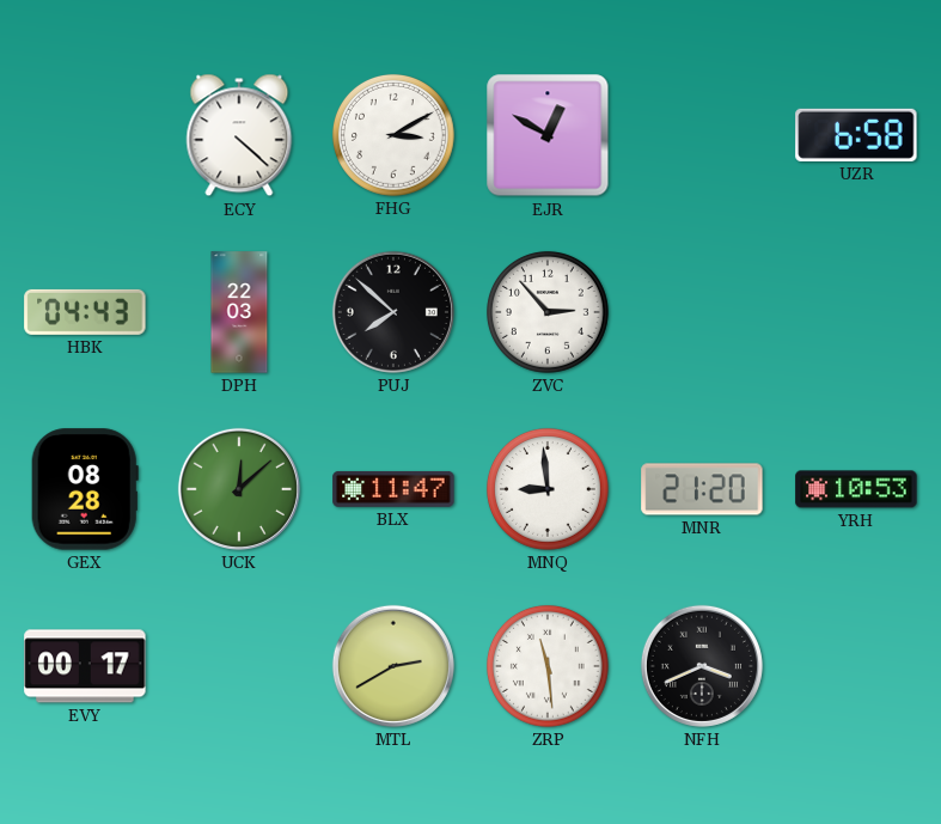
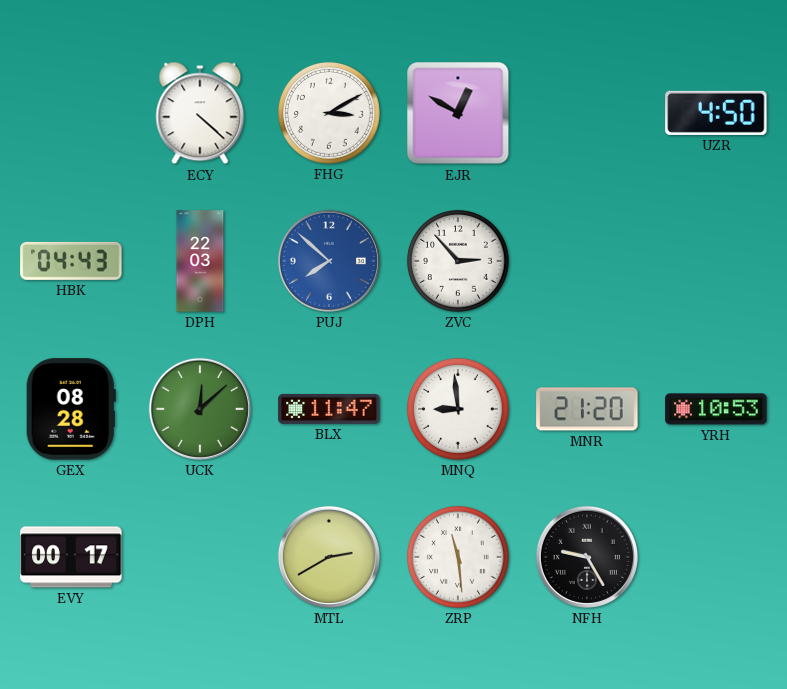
UZR: 6:58 -> 4:50
PUJ dial: black -> blue
NFH: 3:41 -> 9:25
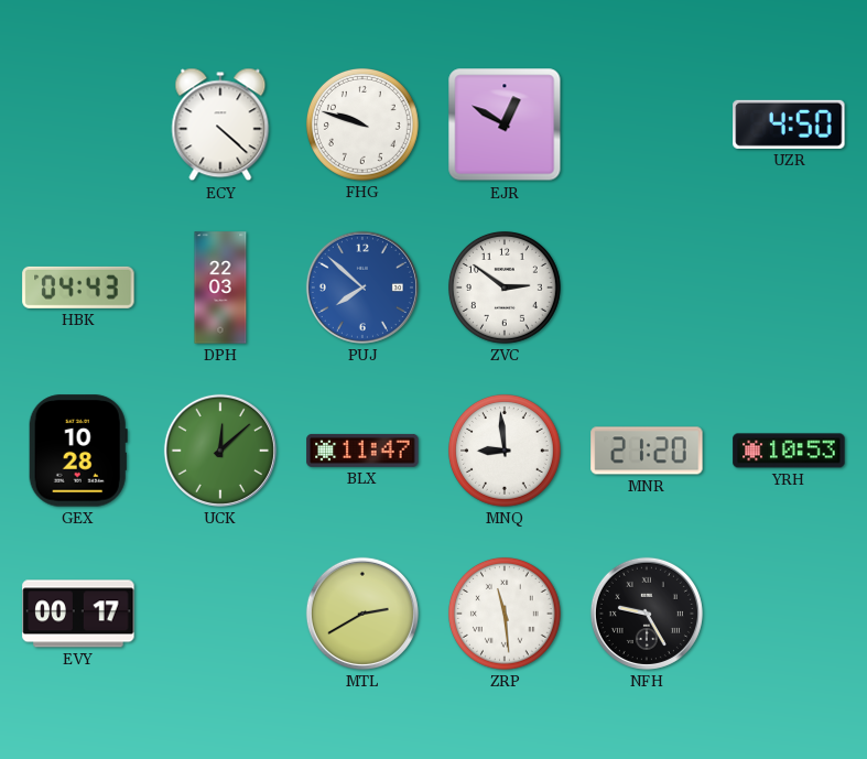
FHG: 3:10 -> 9:48
ZVC: 2:53 -> 2:51
GEX: 08:28 -> 10:28
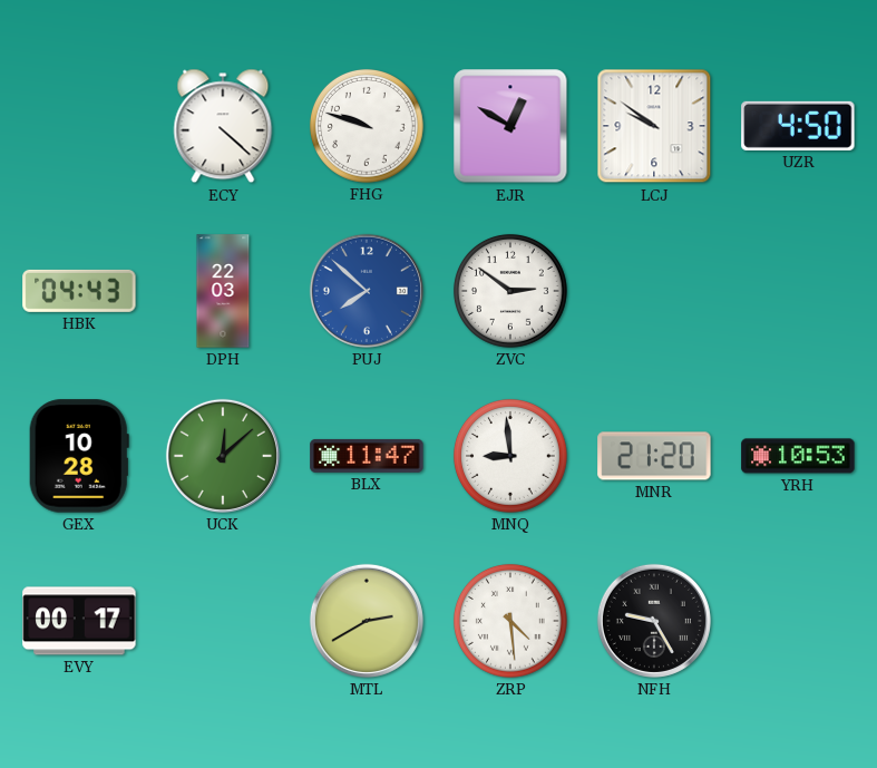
LCJ: none -> 9:51
ZRP: 11:29 -> 4:29
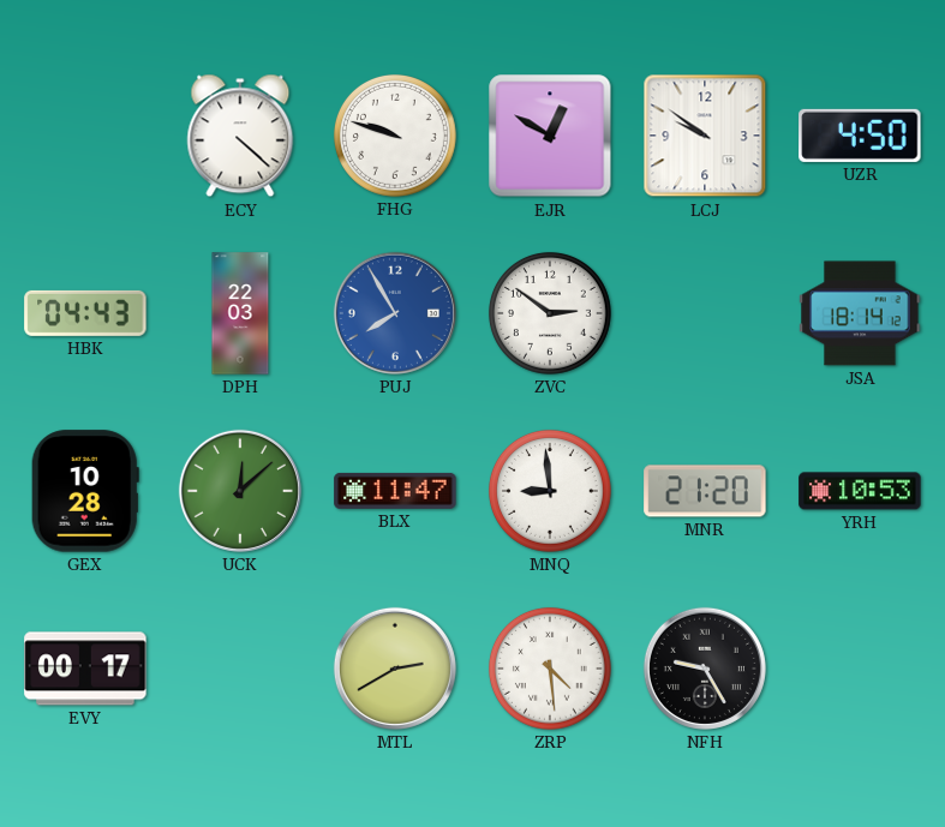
PUJ: 7:52 -> 7:55
JSA: none -> 18:14
